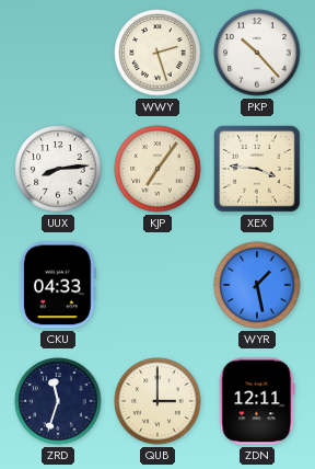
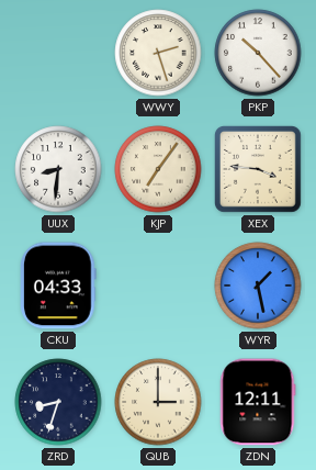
UUX: 8:14 -> 8:31
ZRD: 11:33 -> 8:33
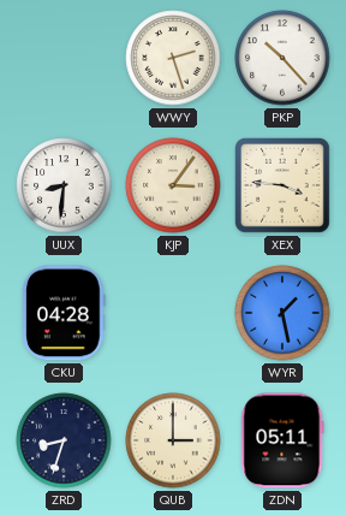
KJP: 7:06 -> 3:06
CKU: 04:33 -> 04:28
ZDN: 12:11 -> 05:11
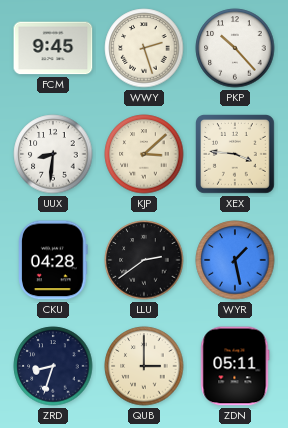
FCM: none -> 9:45
KJP: 3:06 -> 3:08
LLU: none -> 2:39
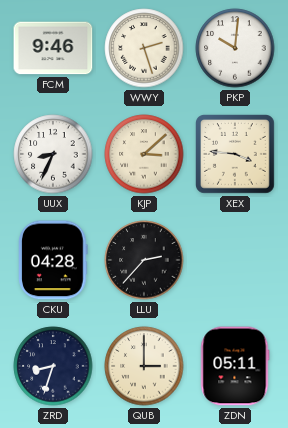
FCM: 9:45 -> 9:46
PKP: 10:23 -> 10:01
UUX: 8:31 -> 8:34
LLU: 2:39 -> 2:37
WYR: 1:28 -> none
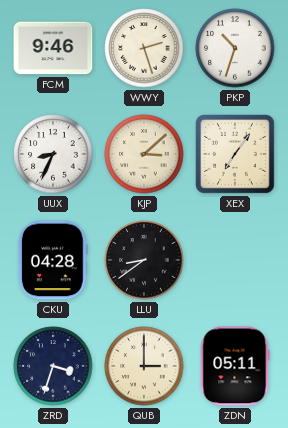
PKP: 10:01 -> 10:33
XEX: 3:46 -> 7:06
LLU: 2:37 -> 8:39
ZRD: 8:33 -> 3:33
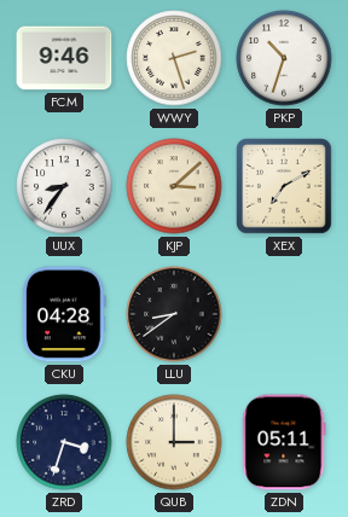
UUX: 8:34 -> 8:36
XEX: 7:06 -> 7:10
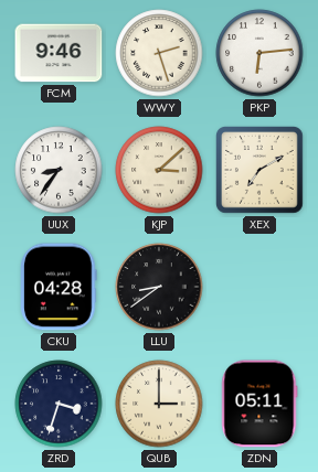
PKP: 10:33 -> 6:14
